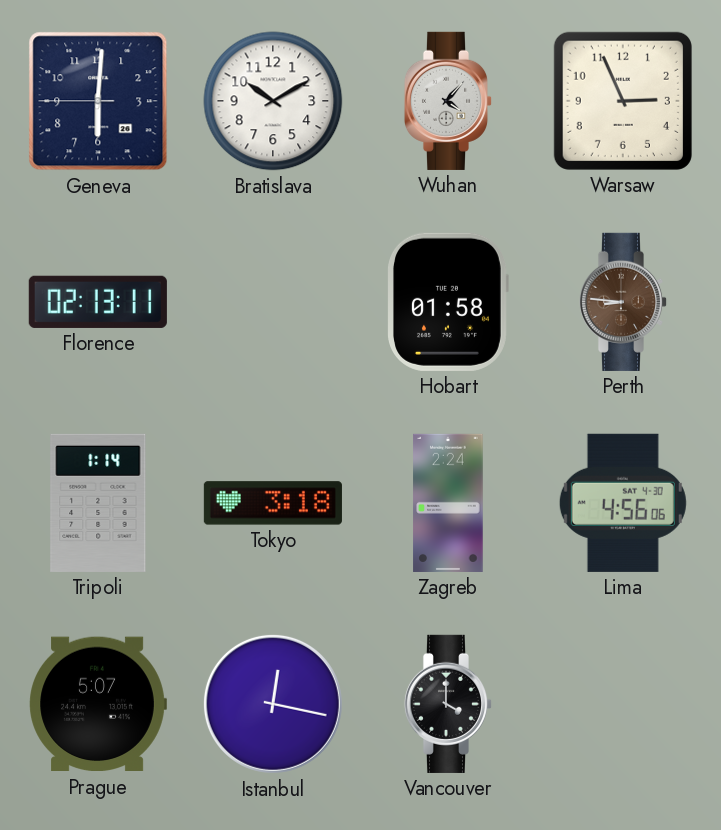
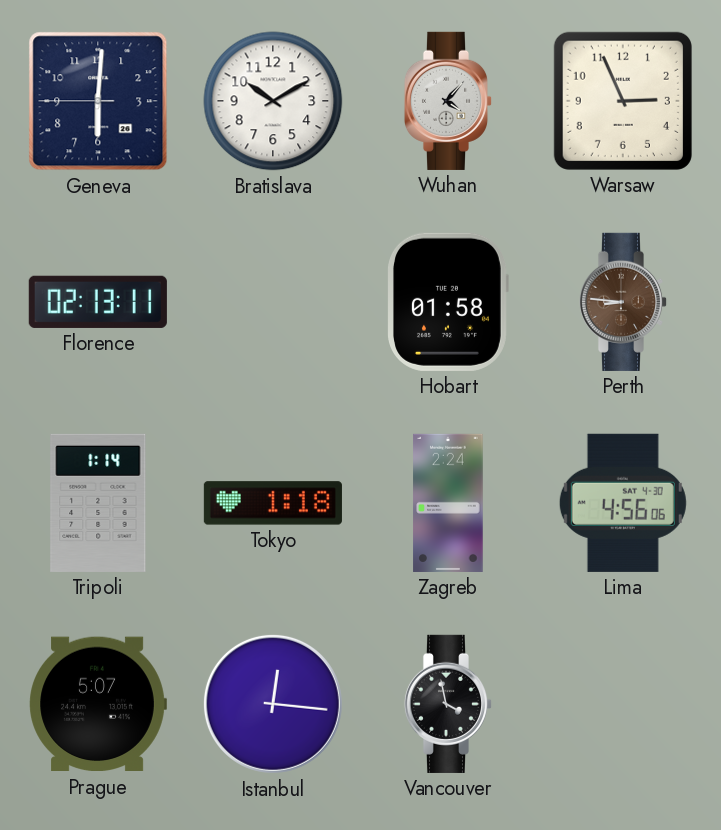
Tokyo: 3:18 -> 1:18
Istanbul: 12:17 -> 12:16
Vancouver: 4:00 -> 3:58
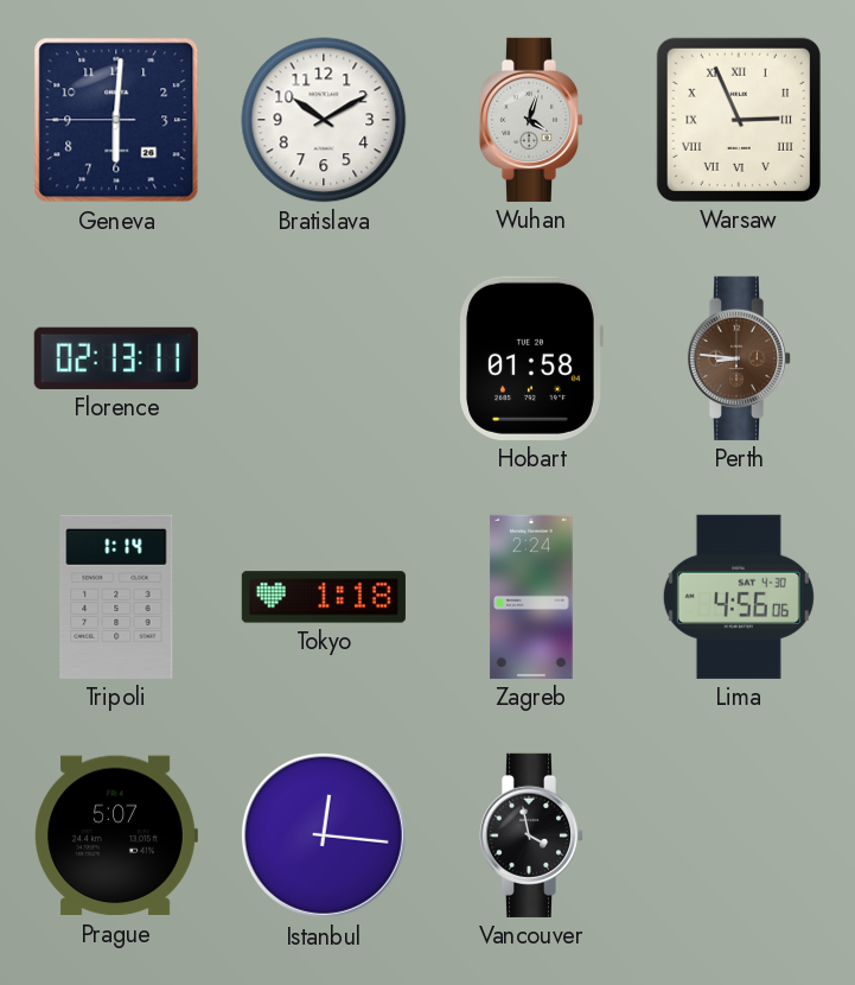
Wuhan: 4:07 -> 4:03
Warsaw numerals: Arabic -> Roman
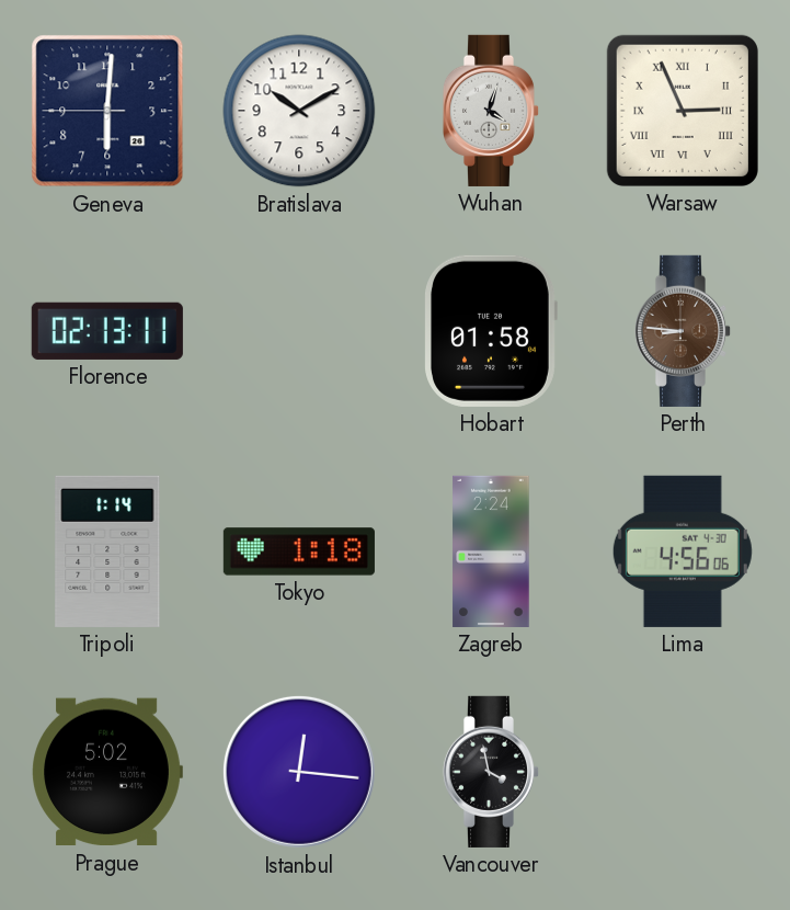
Prague: 5:07 -> 5:02
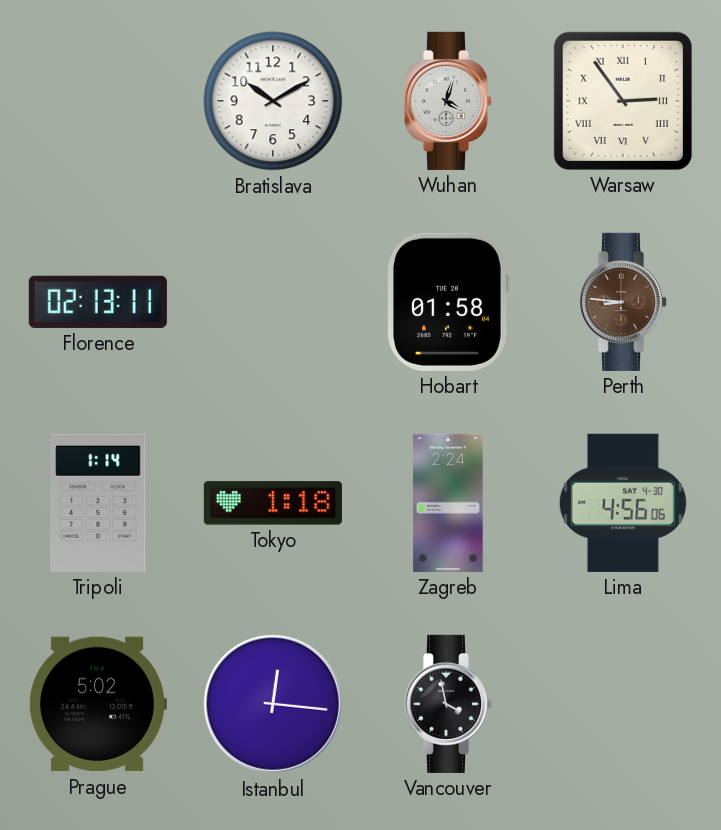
Geneva: 6:00 -> none
Warsaw: 2:56 -> 2:54
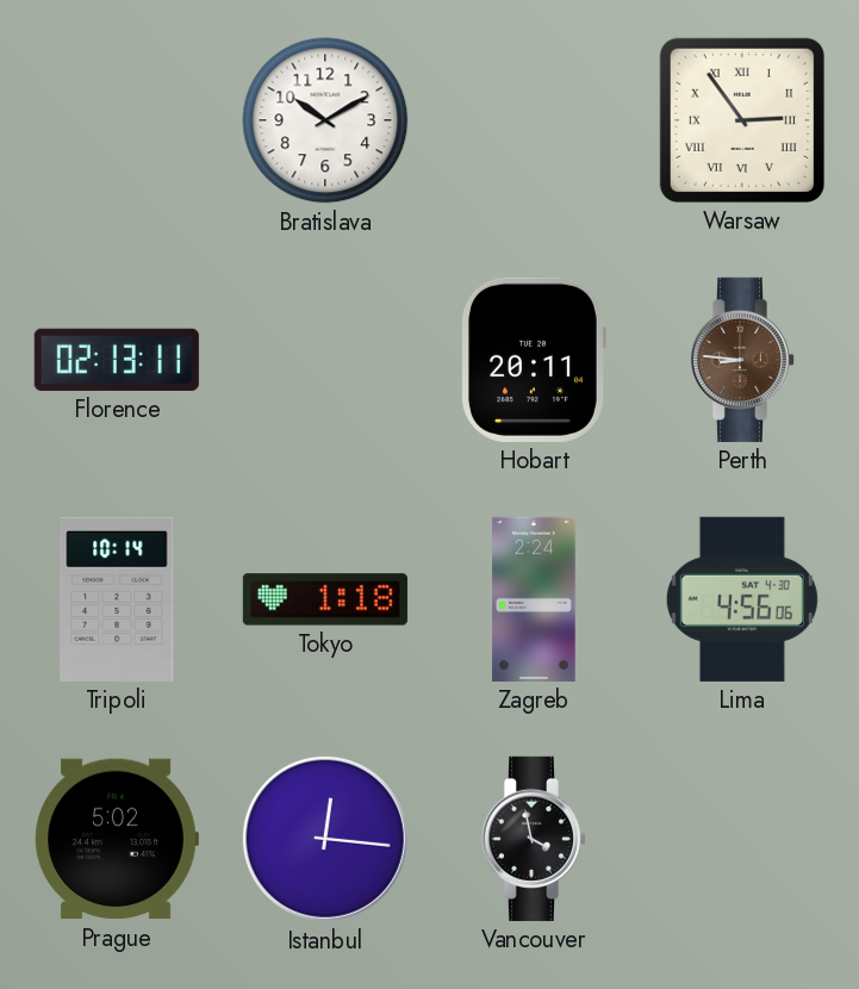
Wuhan: 4:03 -> none
Hobart: 01:58 -> 20:11
Tripoli: 1:14 -> 10:14
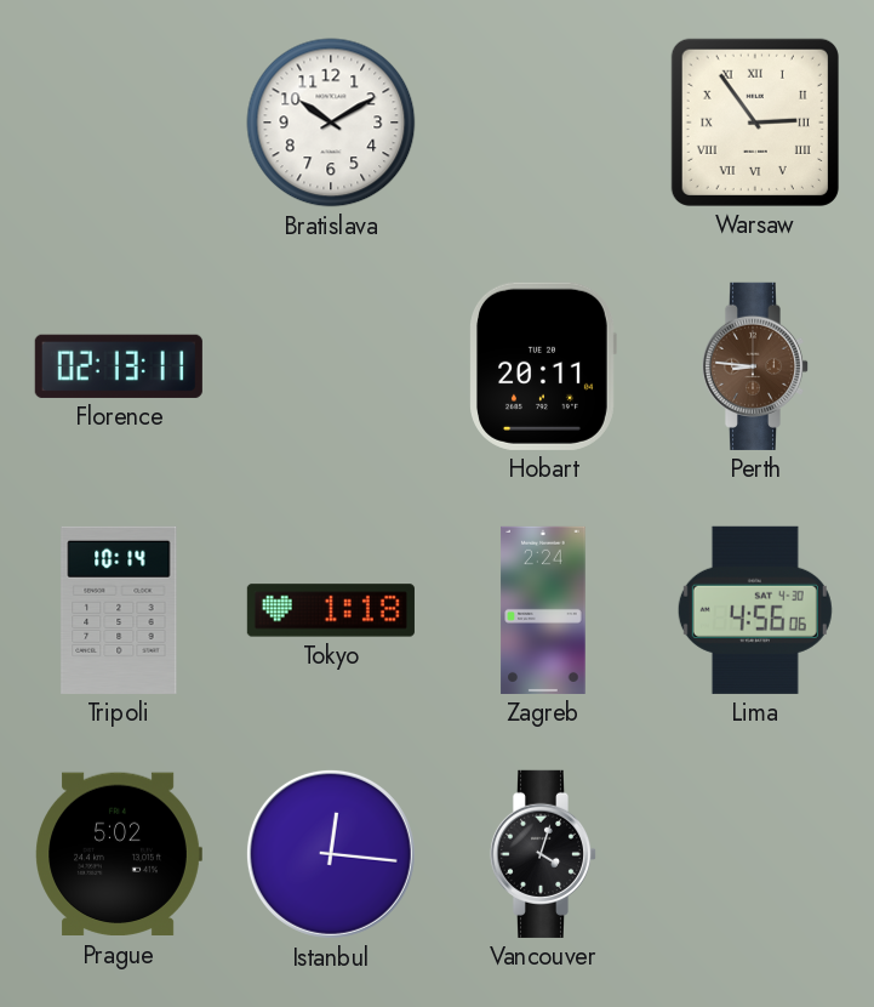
Vancouver: 3:58 -> 4:03
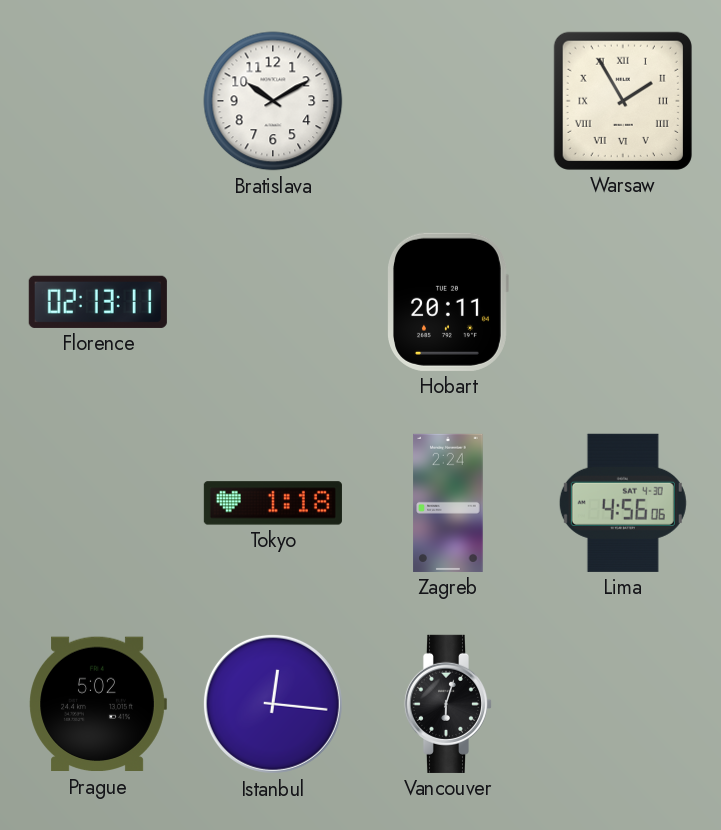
Warsaw: 2:54 -> 1:55
Perth: 8:46 -> none
Tripoli: 10:14 -> none
Vancouver: 4:03 -> 6:03
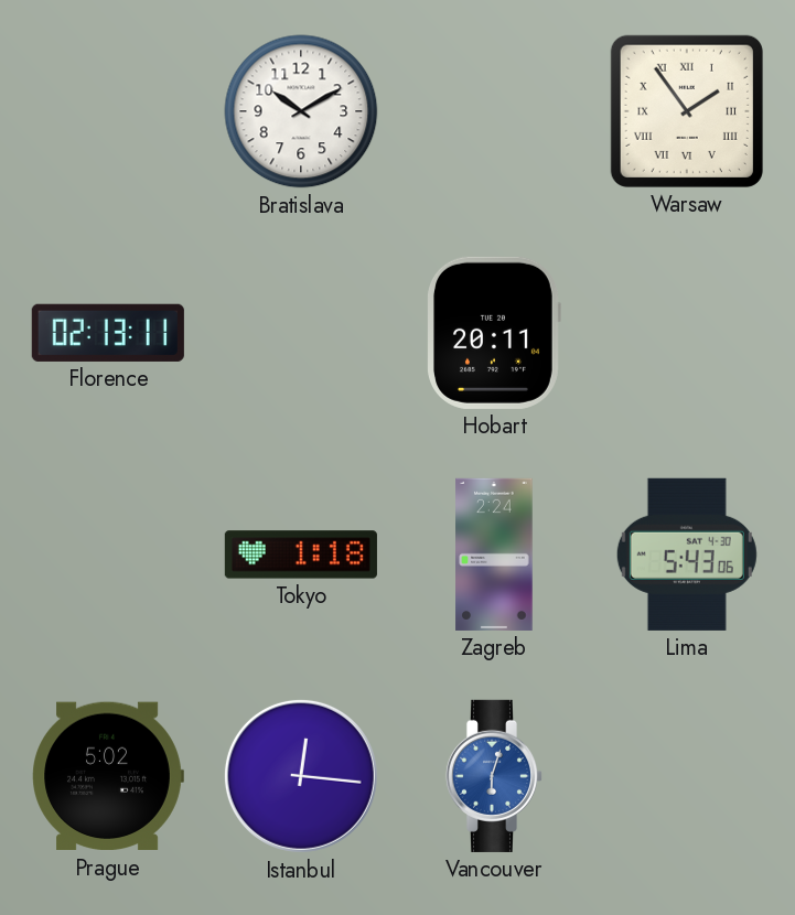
Warsaw: 1:55 -> 1:54
Lima: 4:56 -> 5:43
Vancouver dial: black -> blue
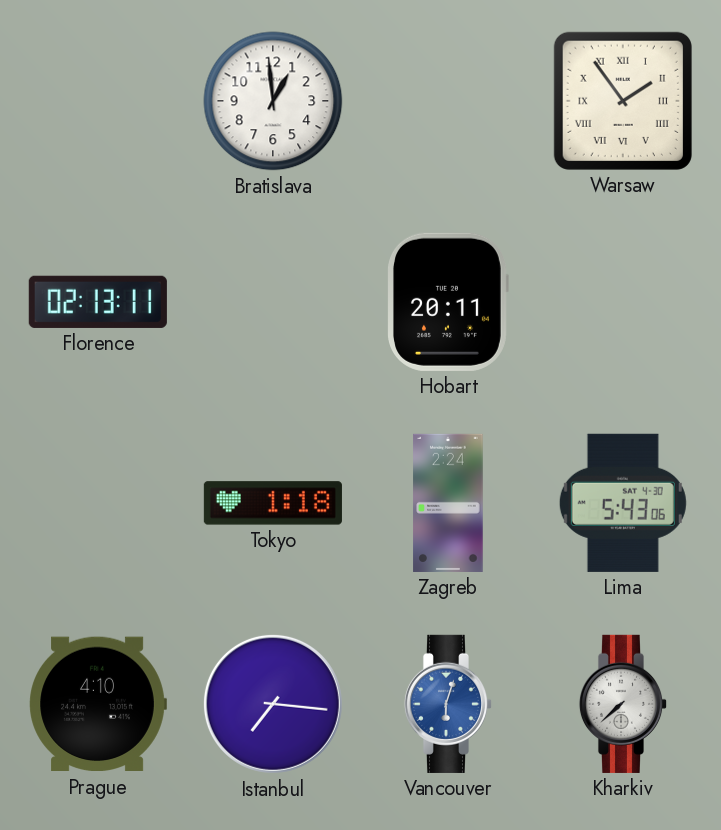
Bratislava: 10:10 -> 12:59
Prague: 5:02 -> 4:10
Istanbul: 12:16 -> 7:16
Kharkiv: none -> 7:38
